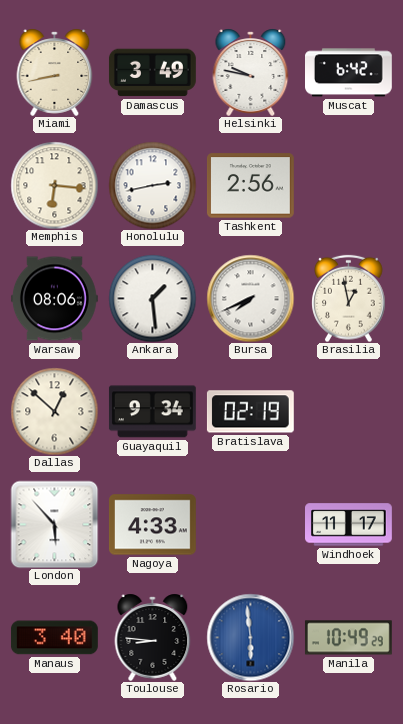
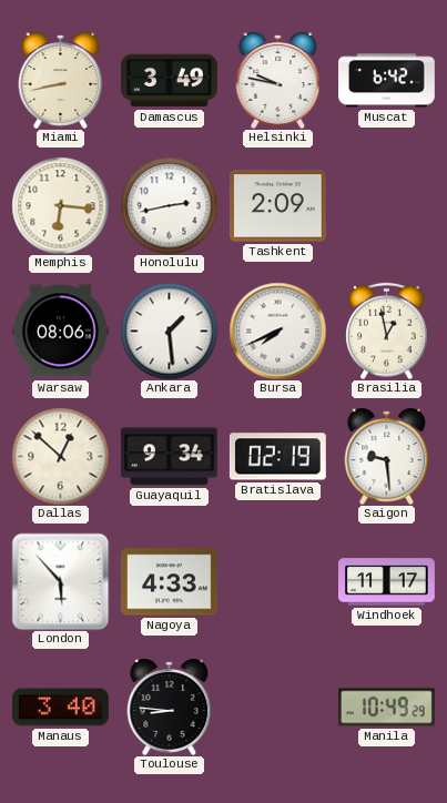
Tashkent: 2:56 -> 2:09
Saigon: none -> 9:29
Rosario: 5:59 -> none
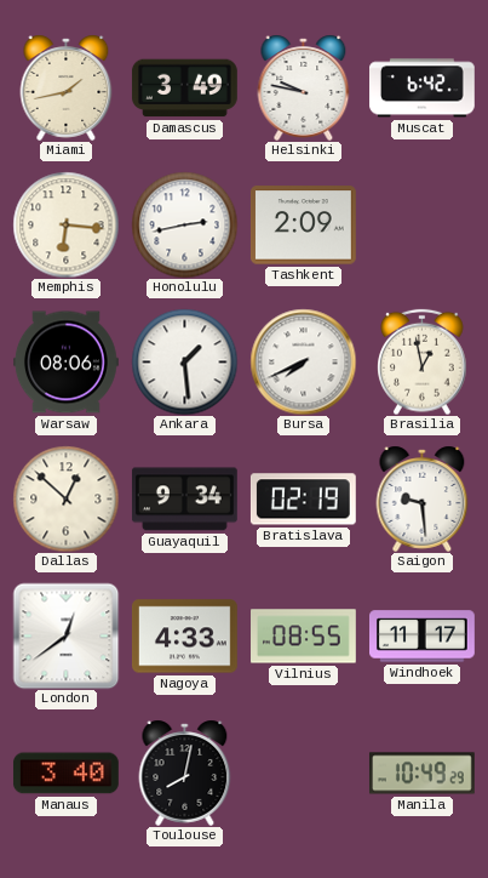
Miami: 8:43 -> 1:43
London: 5:53 -> 12:39
Vilnius: none -> 08:55
Toulouse: 8:46 -> 8:02
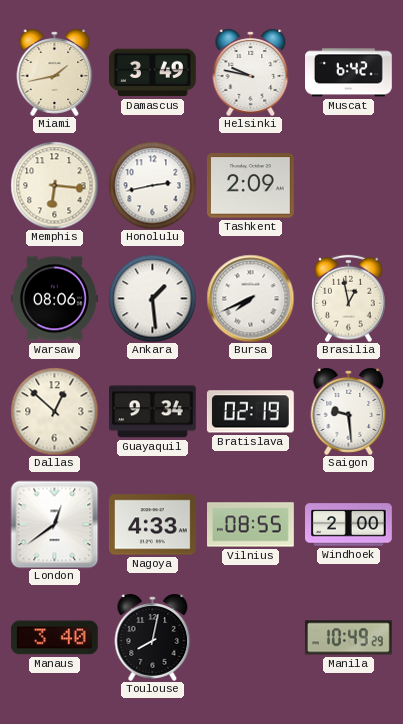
Windhoek: 11:17 -> 2:00
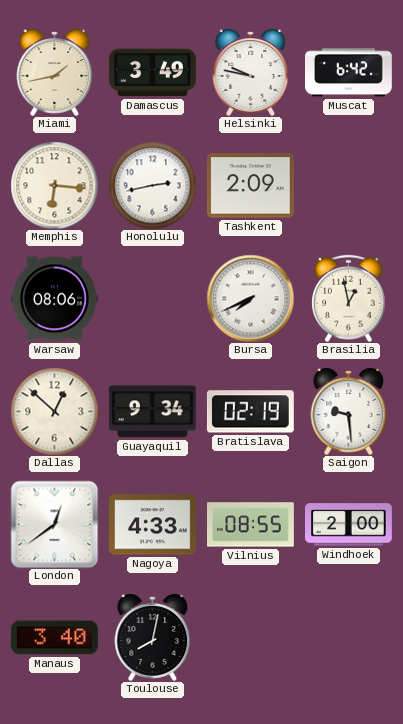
Ankara: 1:29 -> none
Manila: 10:49 -> none
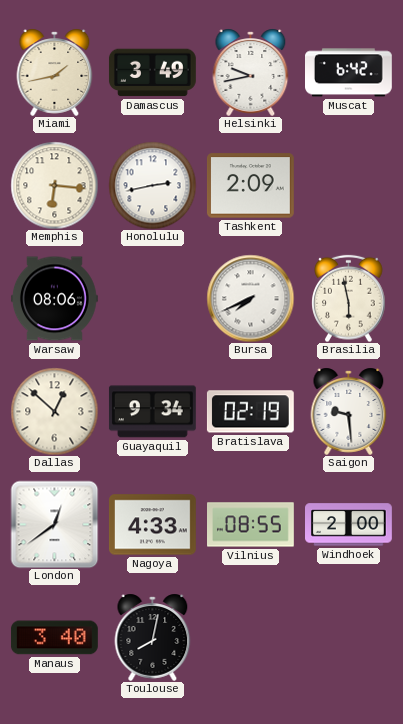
Helsinki: 9:47 -> 9:43
Brasilia: 12:58 -> 5:58
